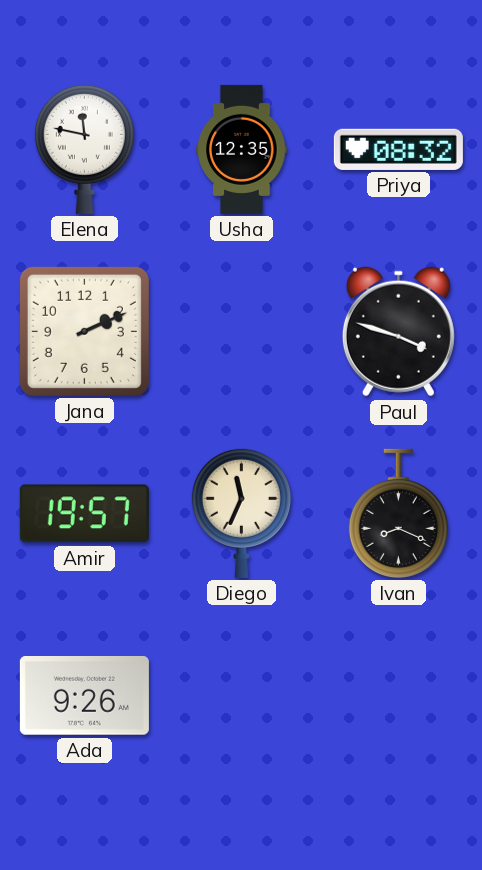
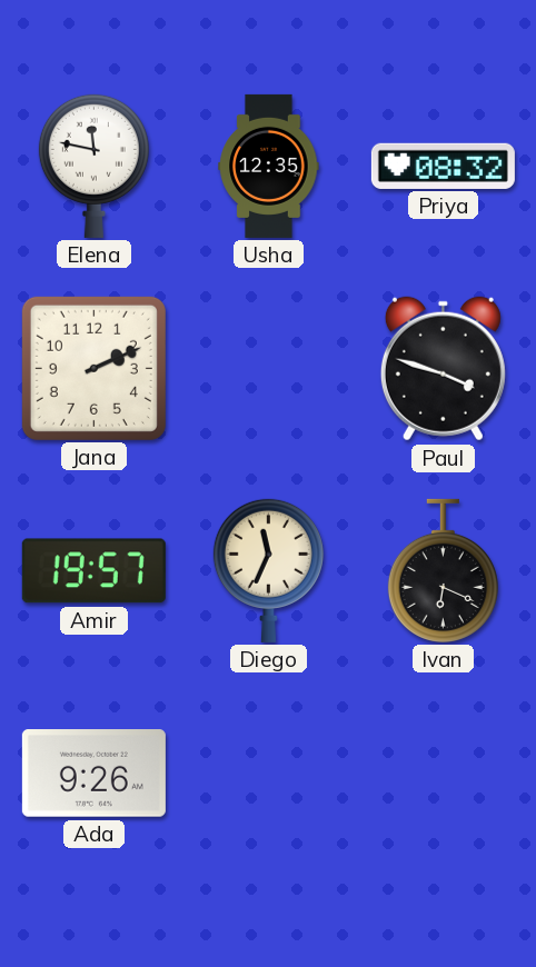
Ivan: 8:19 -> 6:19
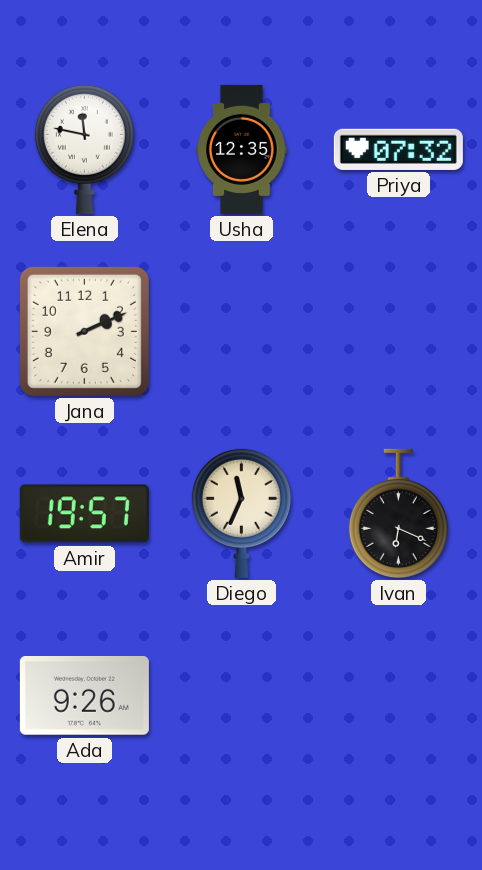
Priya: 08:32 -> 07:32
Paul: 3:48 -> none
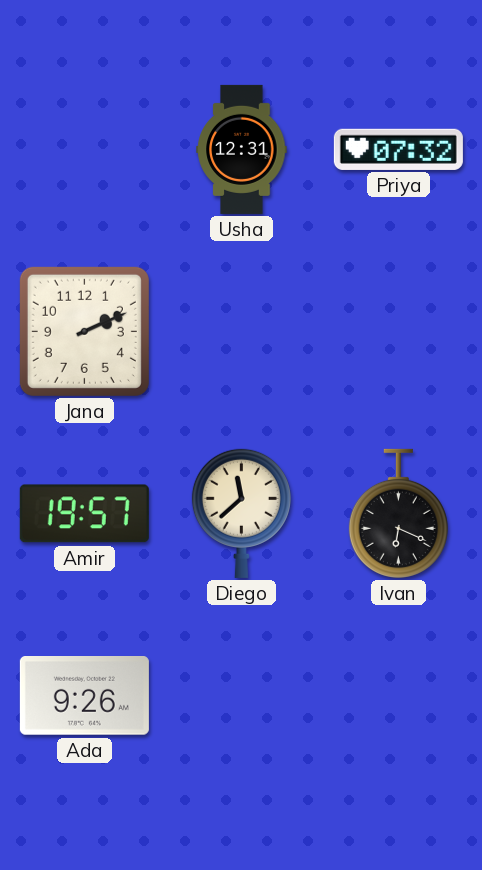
Elena: 11:47 -> none
Usha: 12:35 -> 12:31
Diego: 11:34 -> 11:38
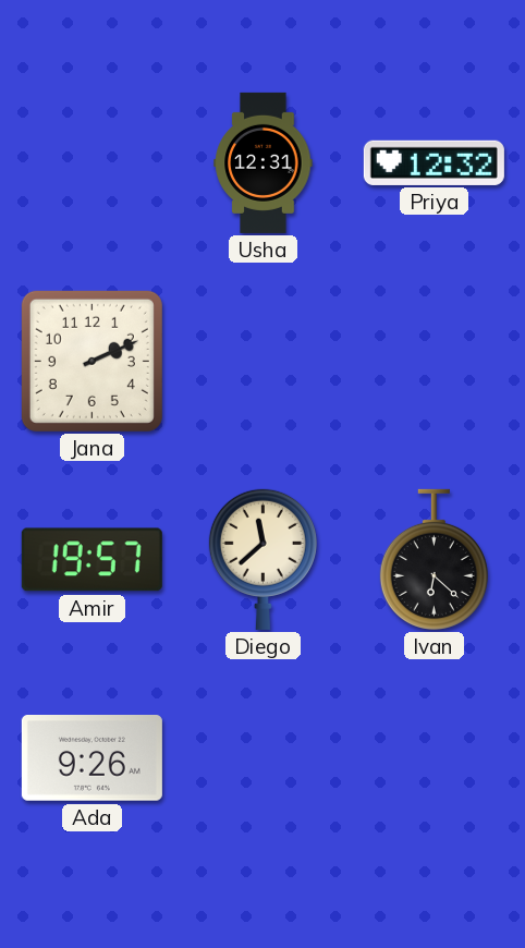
Priya: 07:32 -> 12:32
Ivan: 6:19 -> 6:22
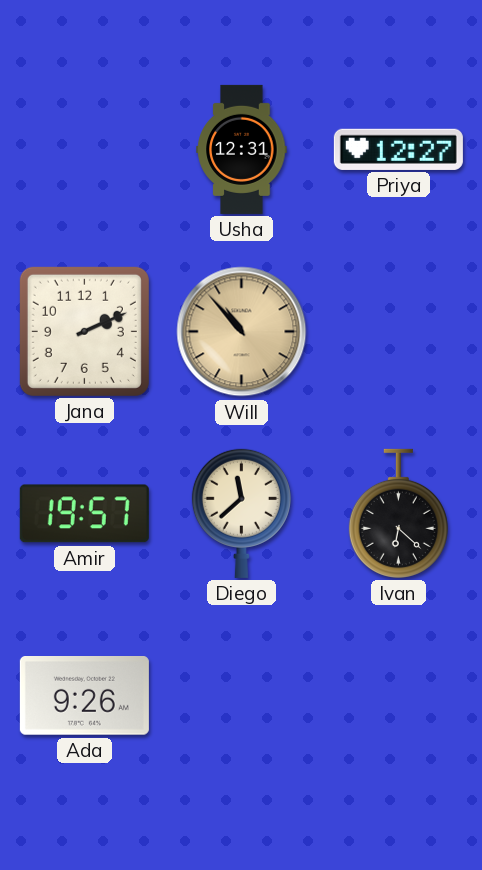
Priya: 12:32 -> 12:27
Will: none -> 10:53
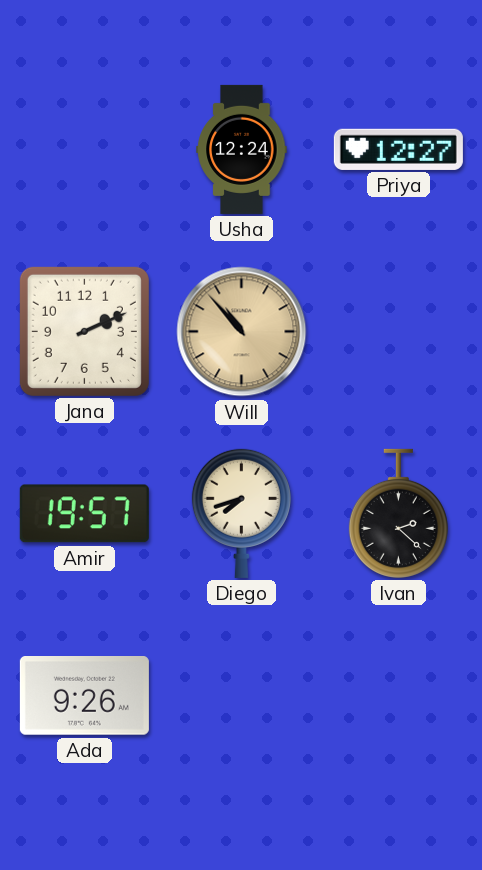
Usha: 12:31 -> 12:24
Diego: 11:38 -> 7:42
Ivan: 6:22 -> 2:22
